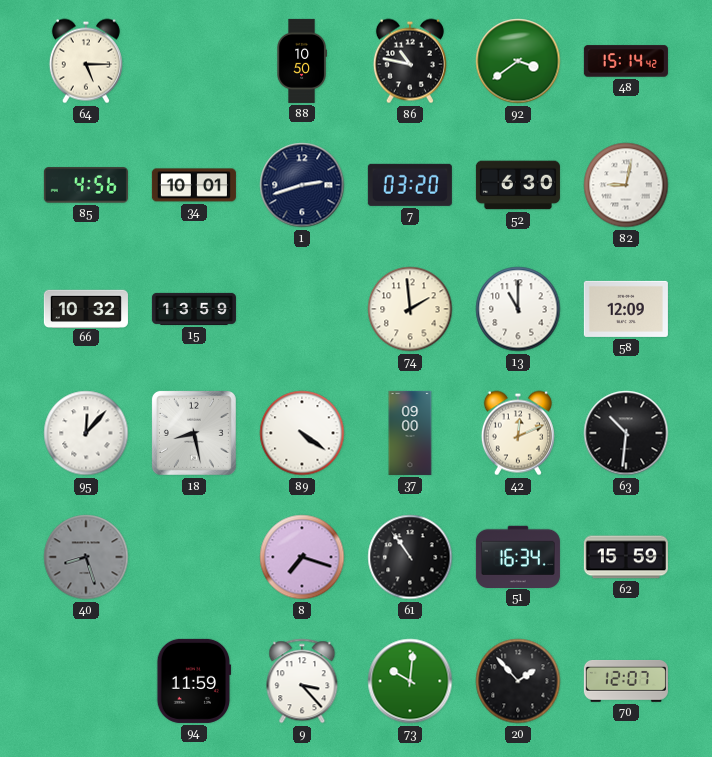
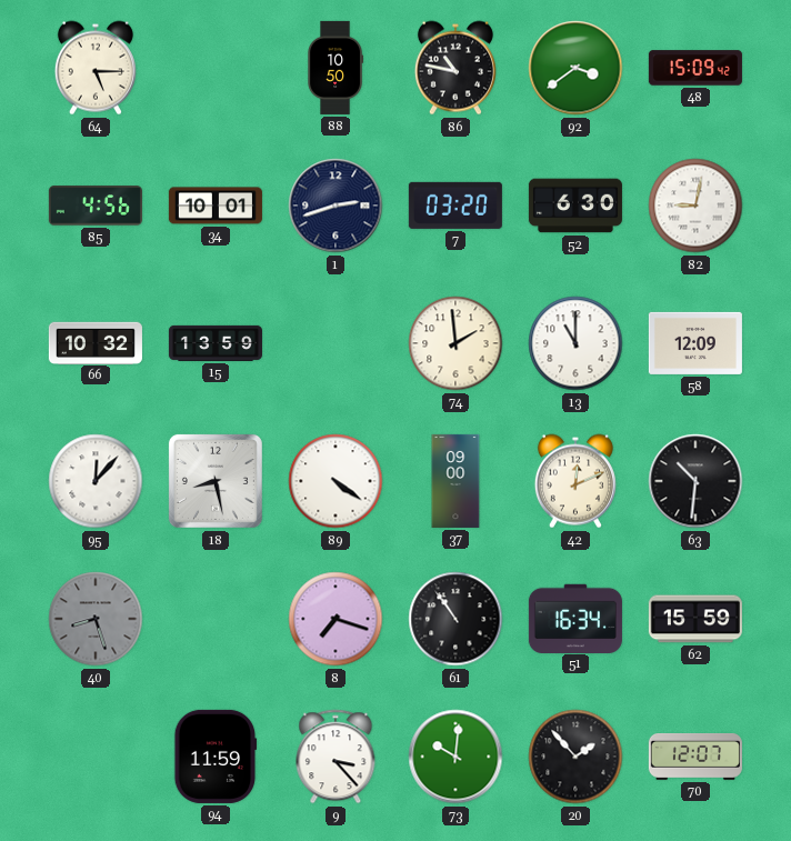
48: 15:14 -> 15:09
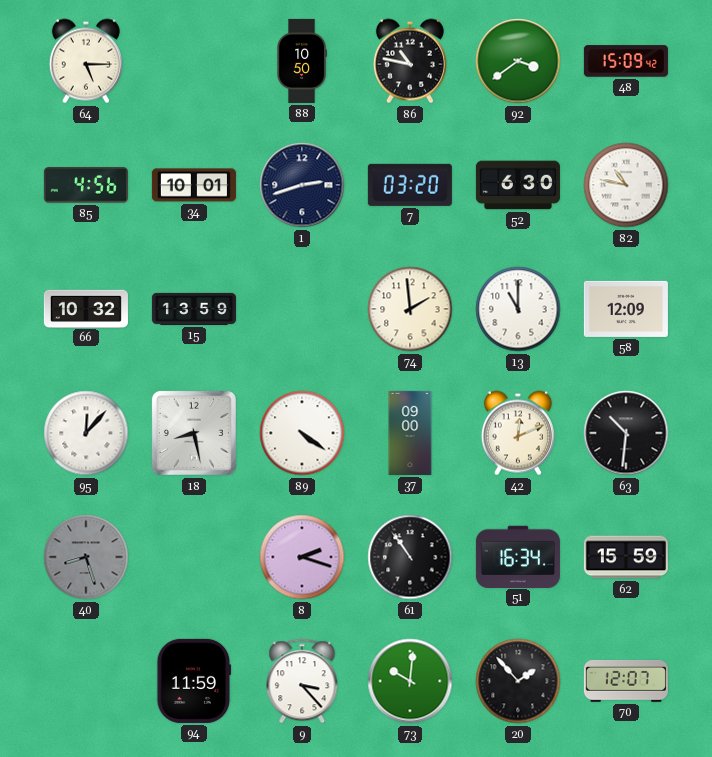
82: 9:02 -> 10:47
8: 7:18 -> 2:18
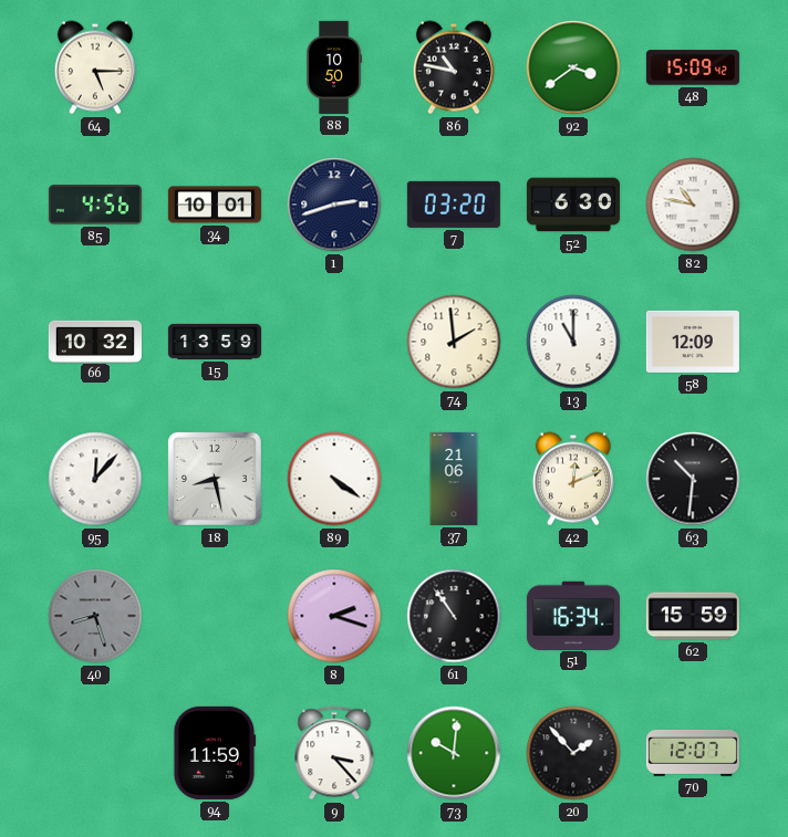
37: 09:00 -> 21:06
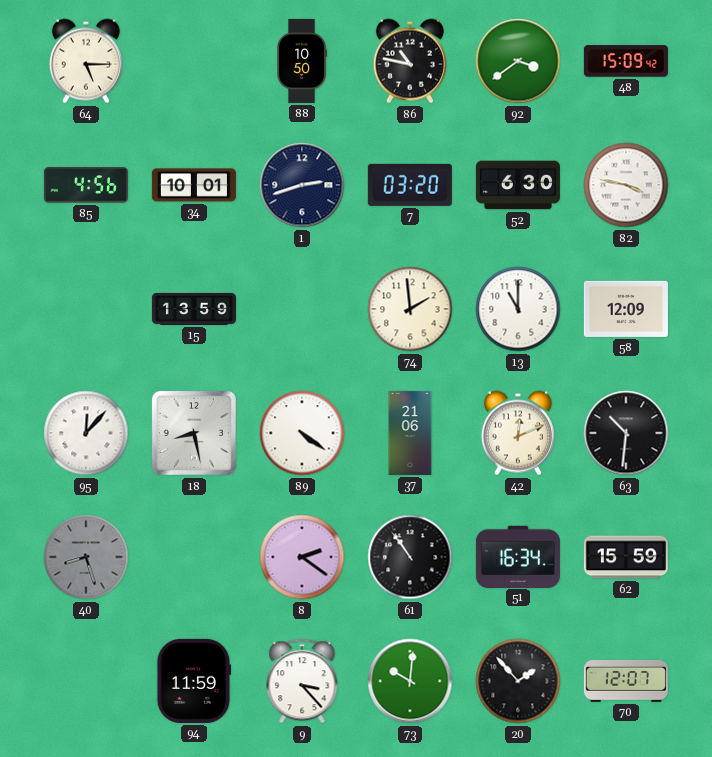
82: 10:47 -> 3:47
66: 10:32 -> none
8: 2:18 -> 2:21
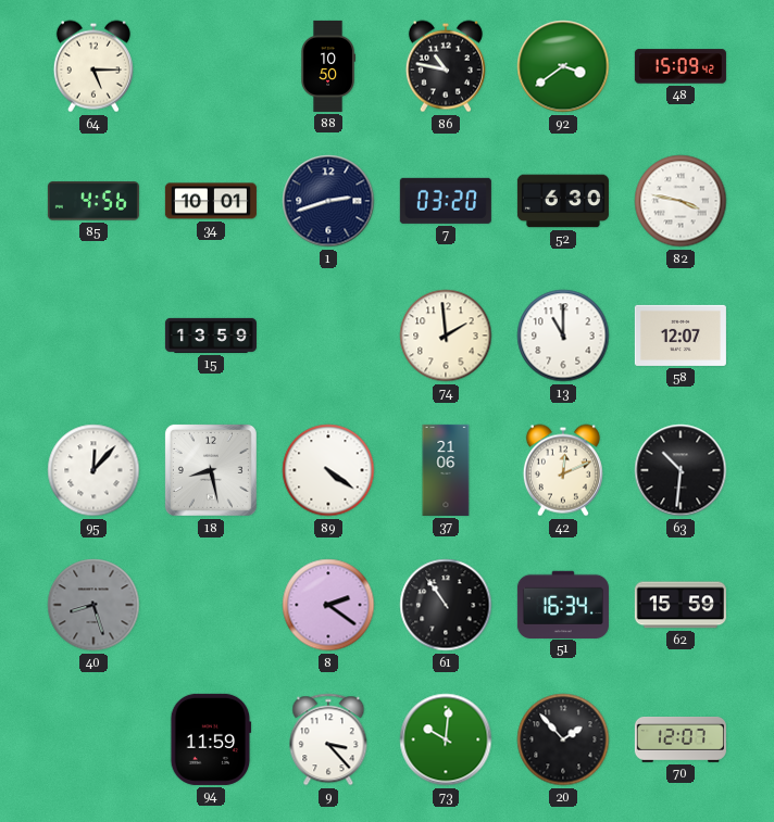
58: 12:09 -> 12:07
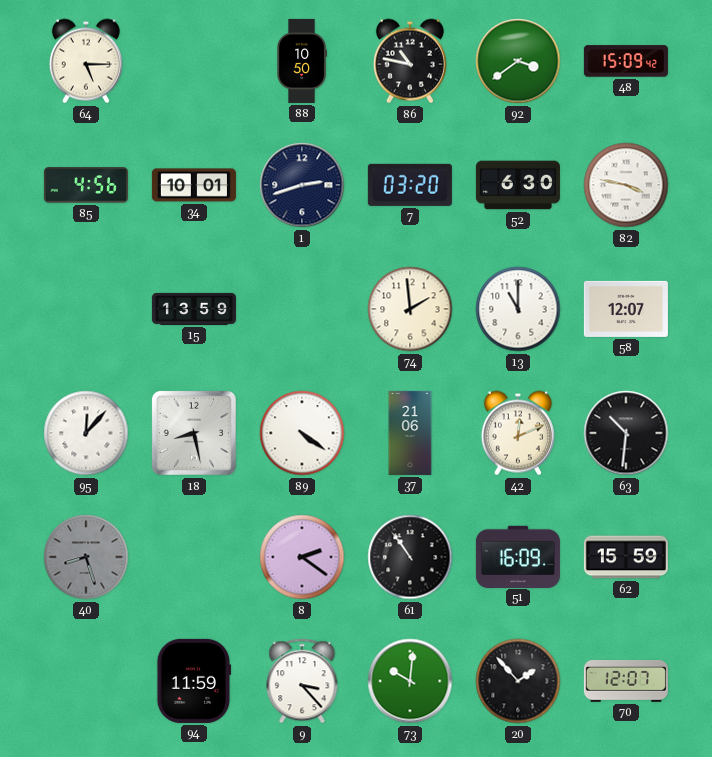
51: 16:34 -> 16:09
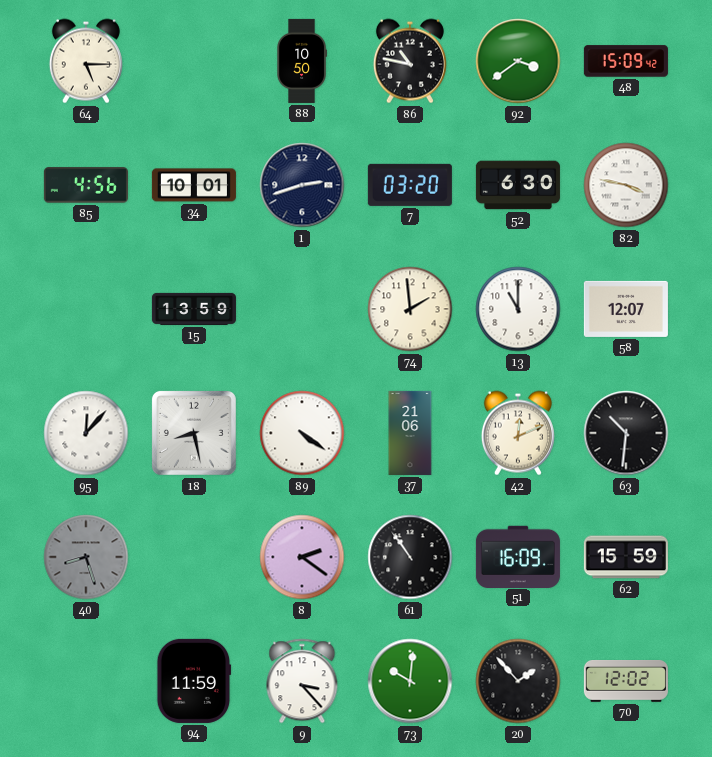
70: 12:07 -> 12:02
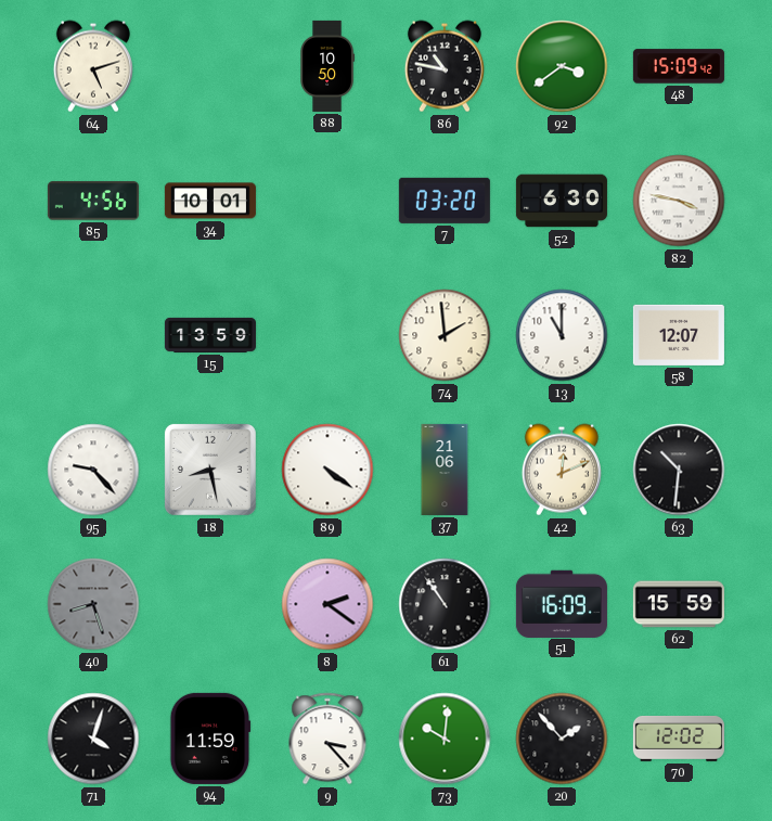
64: 5:15 -> 5:12
1: 2:42 -> none
95: 12:07 -> 9:23
71: none -> 4:03
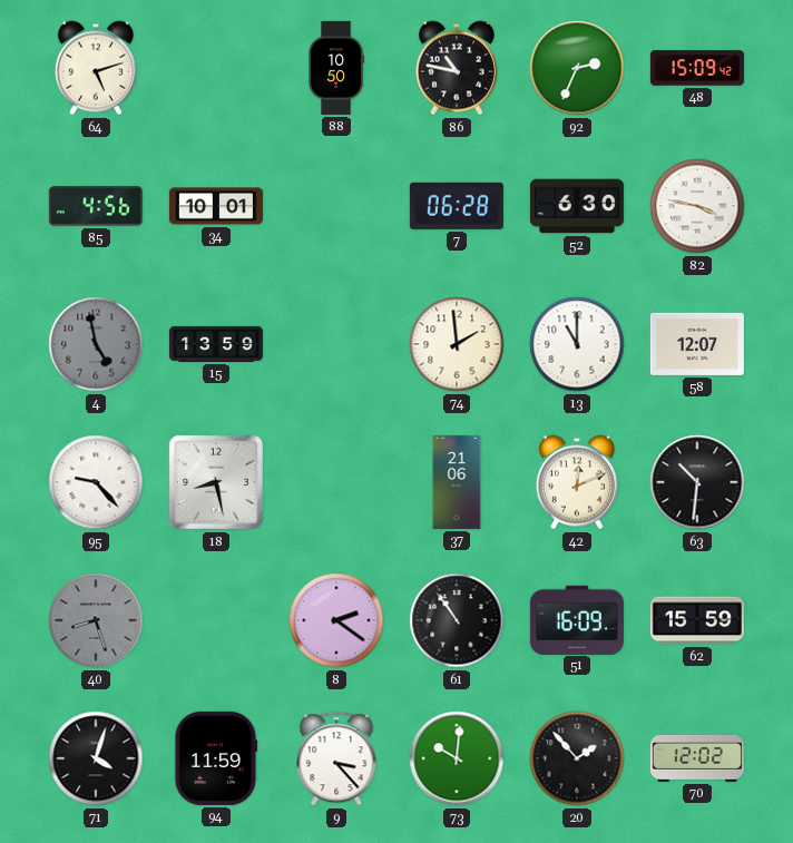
92: 3:39 -> 2:34
7: 03:20 -> 06:28
4: none -> 4:58
89: 4:21 -> none
